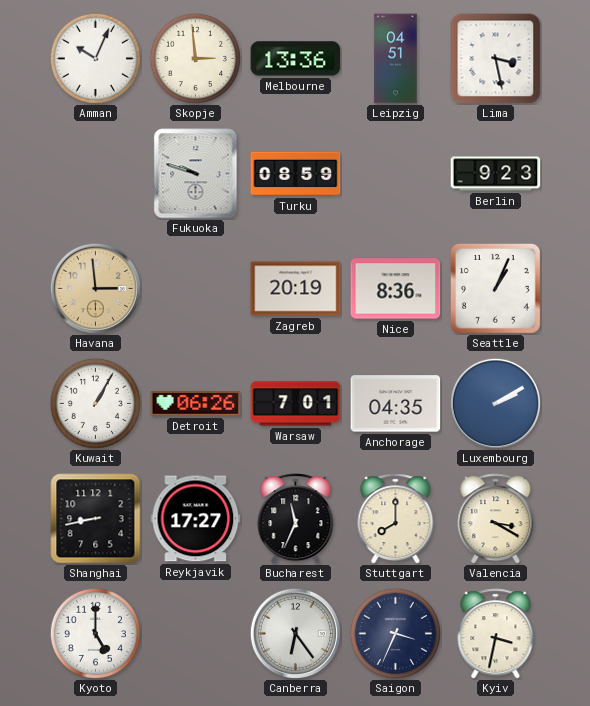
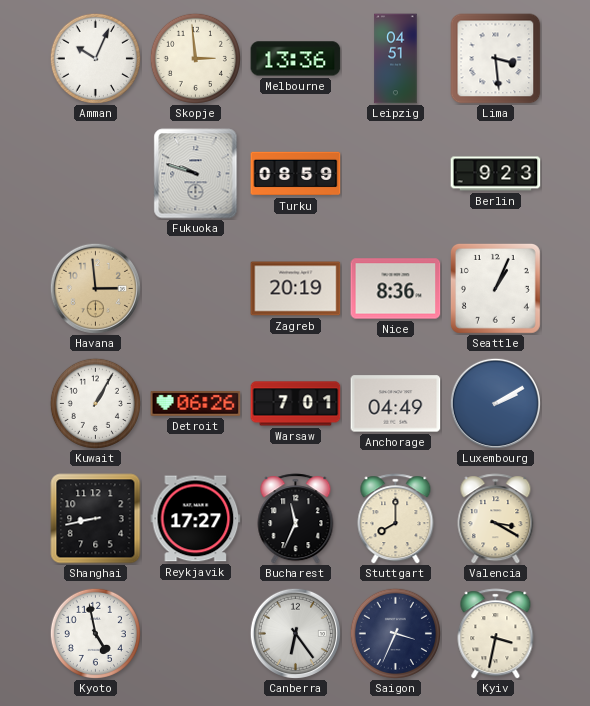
Lima: 3:28 -> 3:29
Anchorage: 04:35 -> 04:49
Kyoto: 5:00 -> 4:58
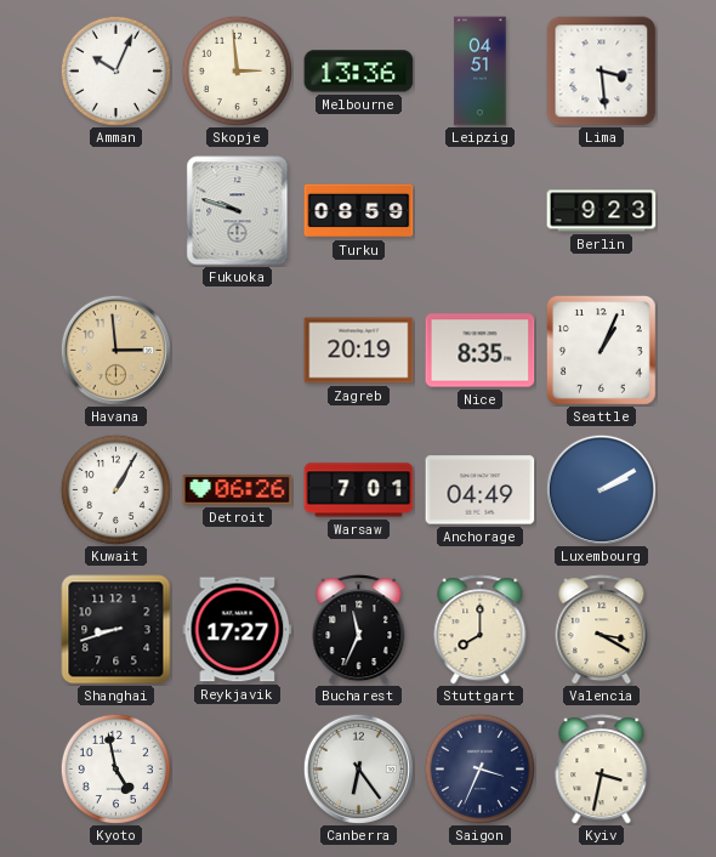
Nice: 8:36 -> 8:35
Shanghai: 8:43 -> 8:42
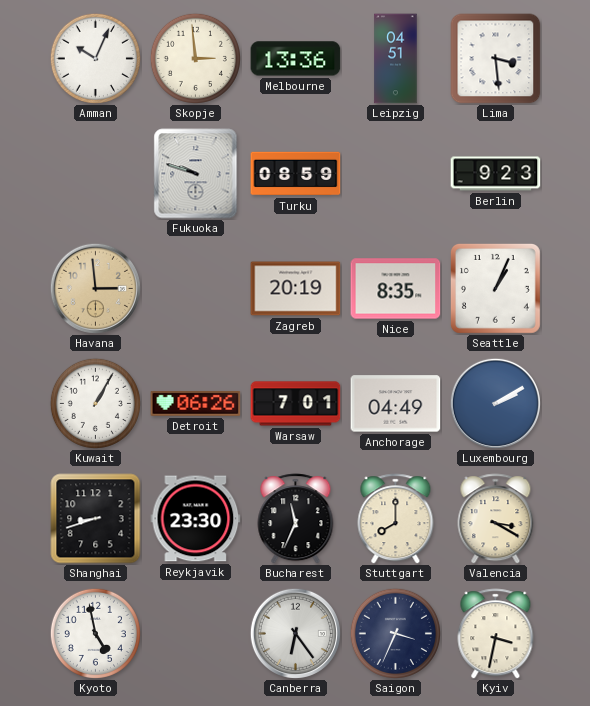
Reykjavik: 17:27 -> 23:30
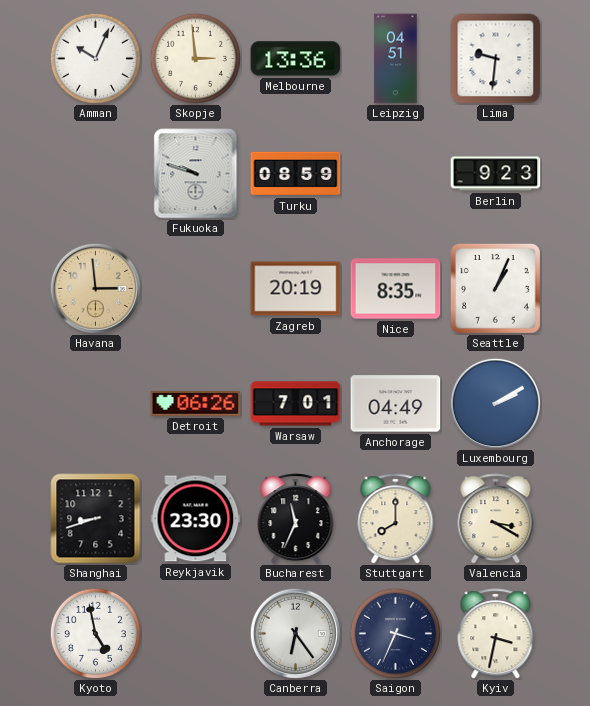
Lima: 3:29 -> 9:31
Kuwait: 1:05 -> none
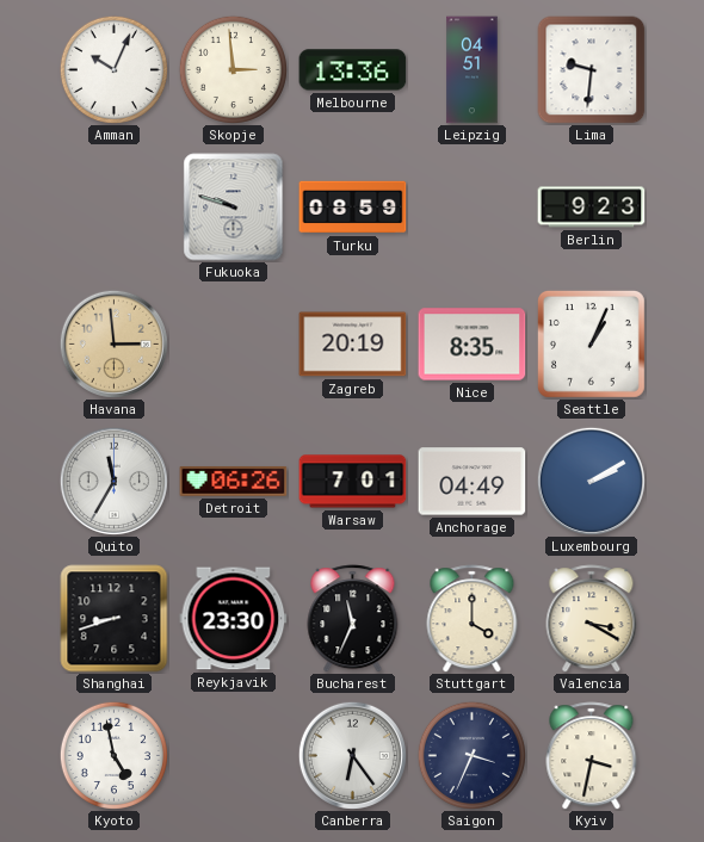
Quito: none -> 11:35
Stuttgart: 8:00 -> 4:00
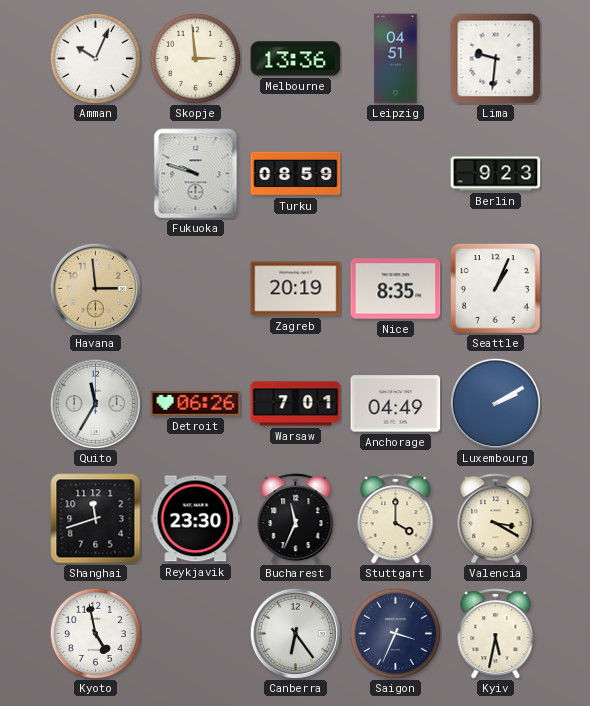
Shanghai: 8:42 -> 11:42
Kyiv: 3:32 -> 5:32
